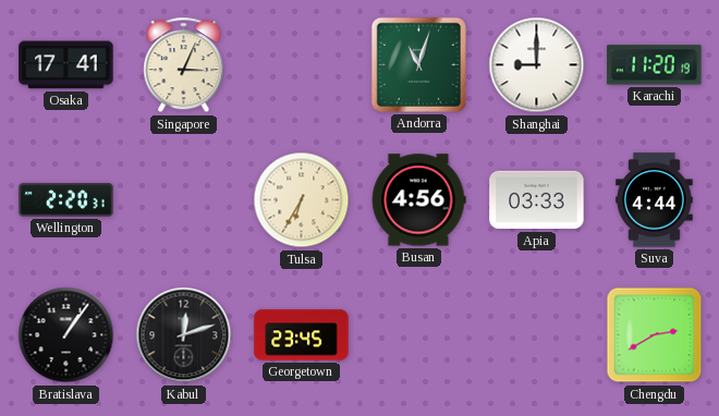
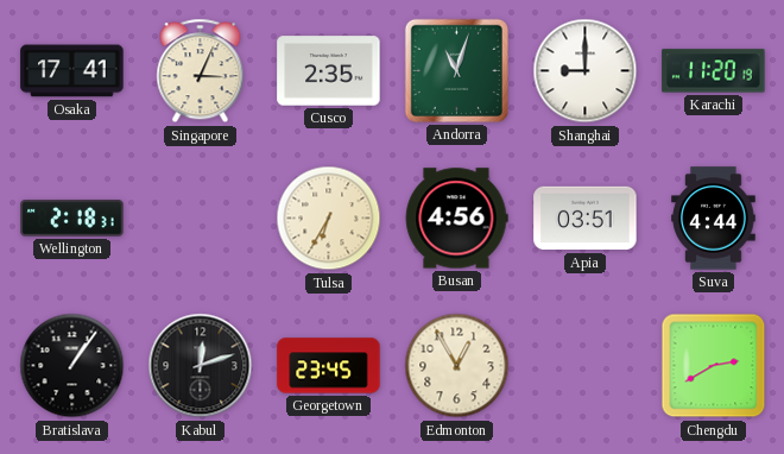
Cusco: none -> 2:35
Wellington: 2:20 -> 2:18
Apia: 03:33 -> 03:51
Edmonton: none -> 12:55
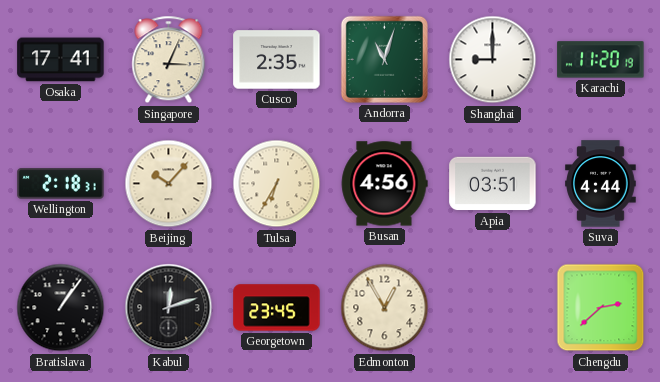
Beijing: none -> 10:07
Chengdu: 2:40 -> 2:38
